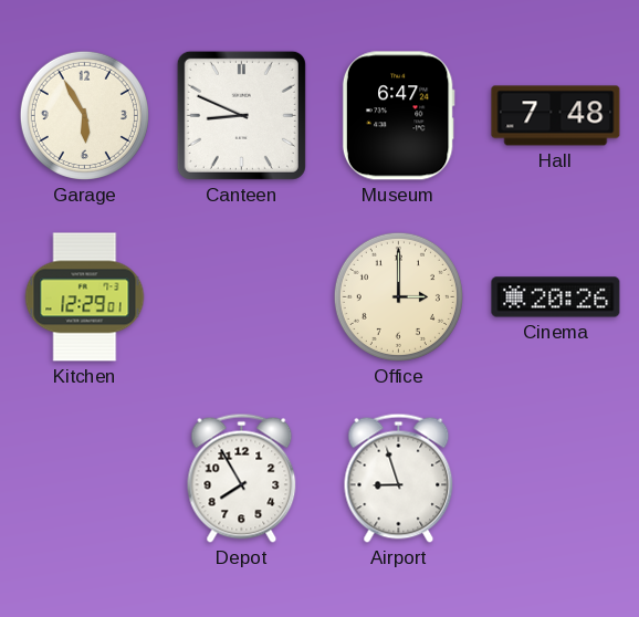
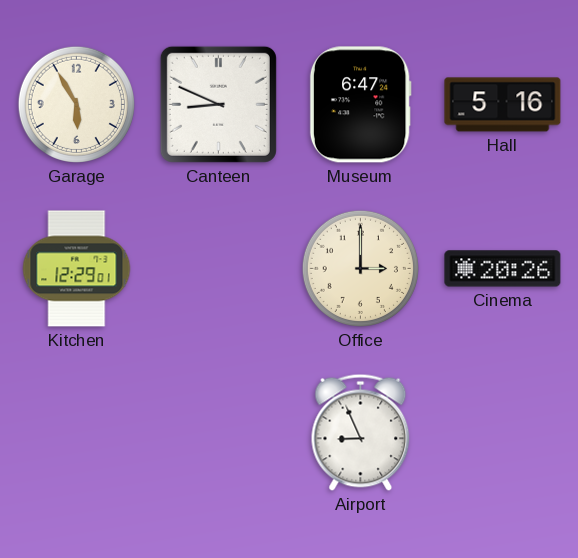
Hall: 7:48 -> 5:16
Depot: 7:55 -> none
Airport: 8:57 -> 8:56
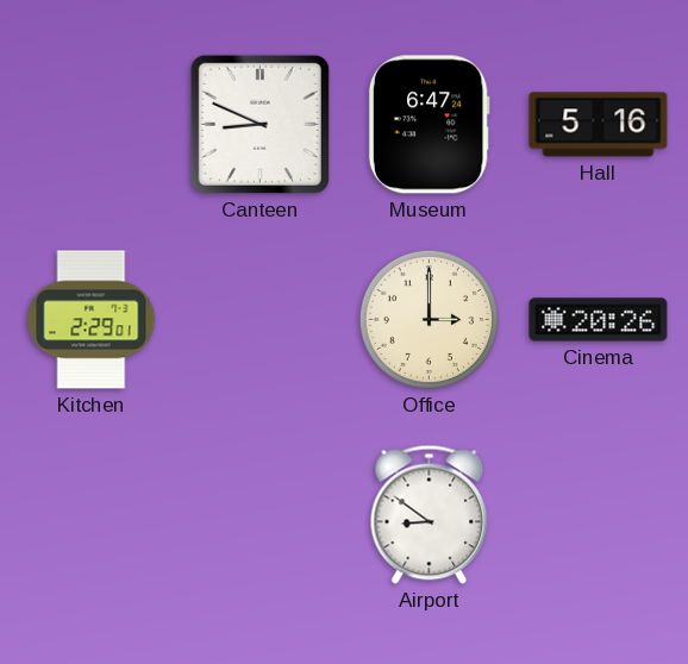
Garage: 5:55 -> none
Kitchen: 12:29 -> 2:29
Airport: 8:56 -> 8:51
